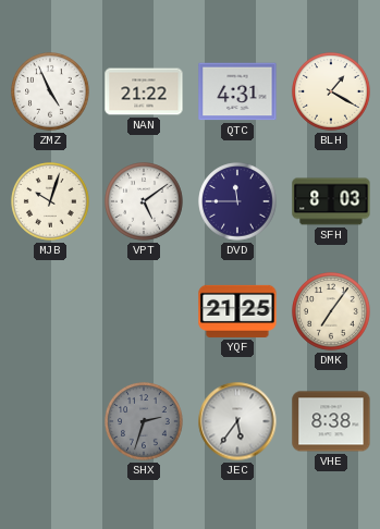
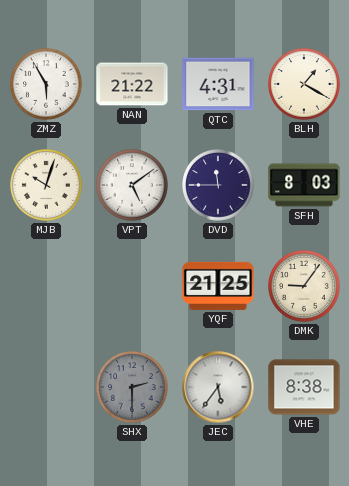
ZMZ: 4:56 -> 5:55
DMK: 7:06 -> 9:06
SHX: 2:33 -> 2:30
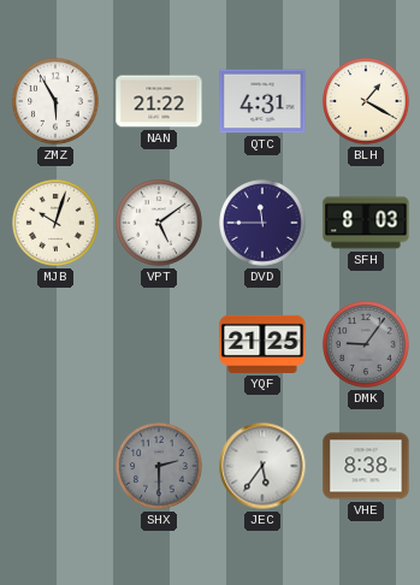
DMK dial: cream -> grey
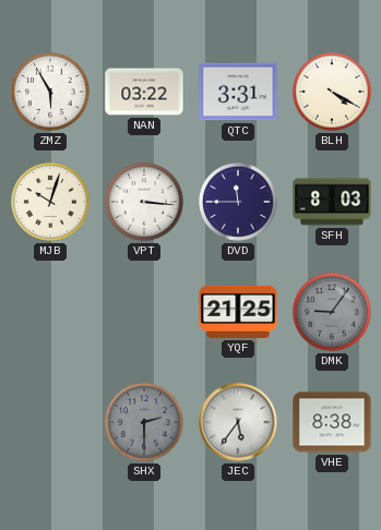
NAN: 21:22 -> 03:22
QTC: 4:31 -> 3:31
BLH: 1:20 -> 4:20
VPT: 5:09 -> 3:16
